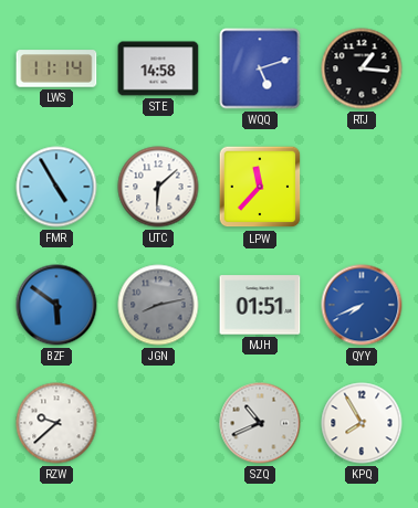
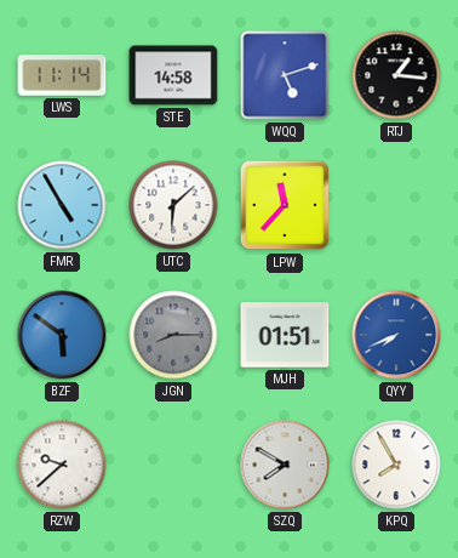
JGN: 8:13 -> 8:15
SZQ: 10:41 -> 7:50
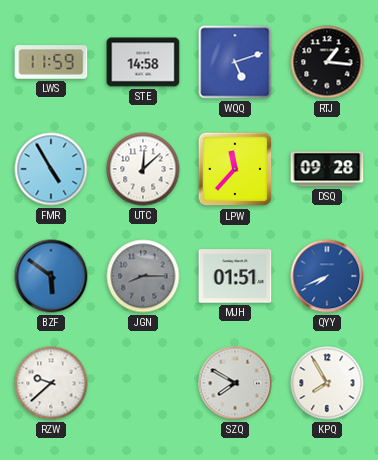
LWS: 11:14 -> 11:59
UTC: 6:08 -> 12:08
DSQ: none -> 09:28
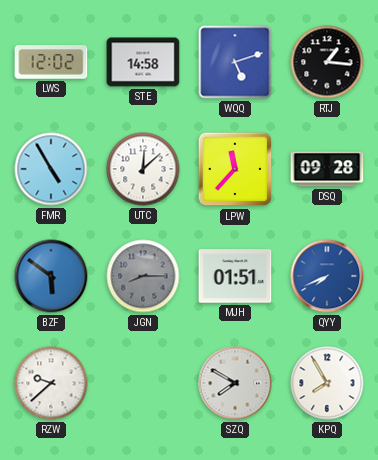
LWS: 11:59 -> 12:02
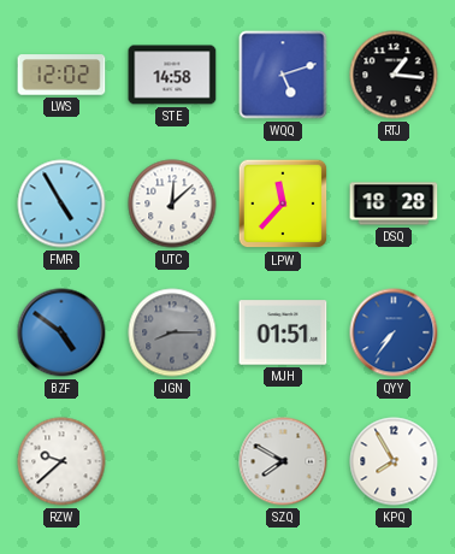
DSQ: 09:28 -> 18:28
BZF: 5:51 -> 4:51
QYY: 7:41 -> 7:36
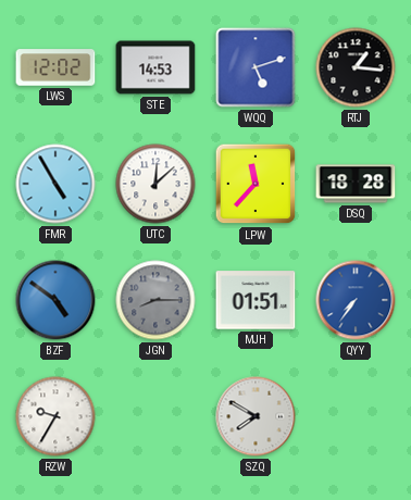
STE: 14:58 -> 14:53
RZW: 9:38 -> 9:35
KPQ: 7:55 -> none
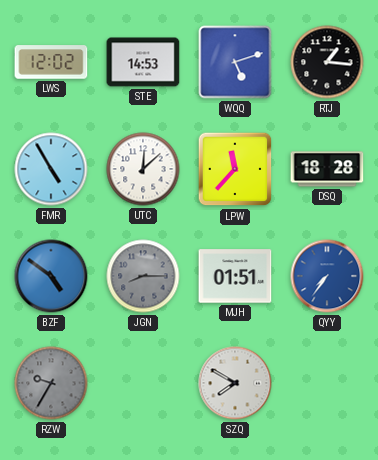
RZW dial: white -> grey
